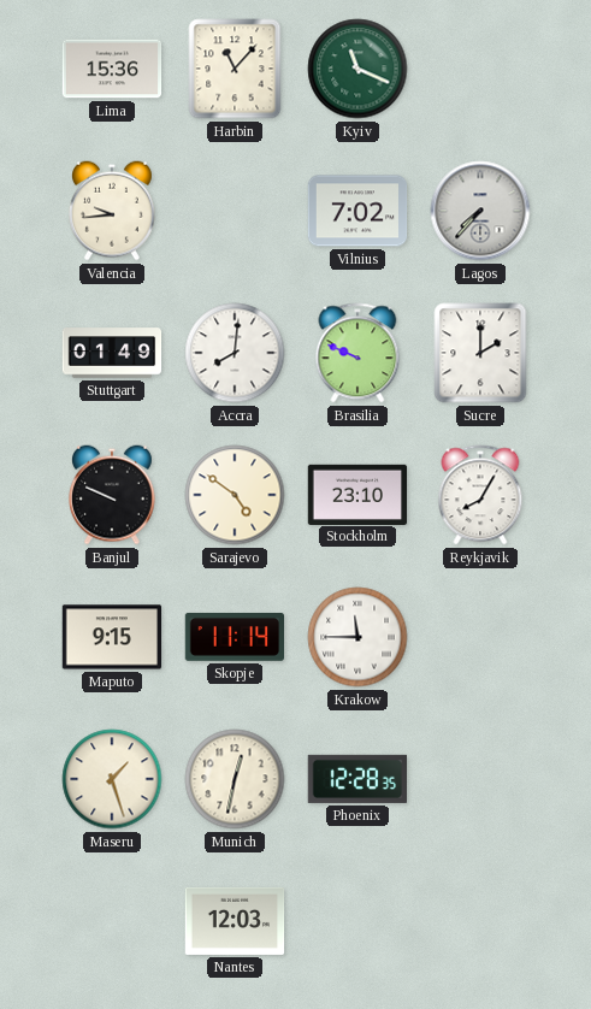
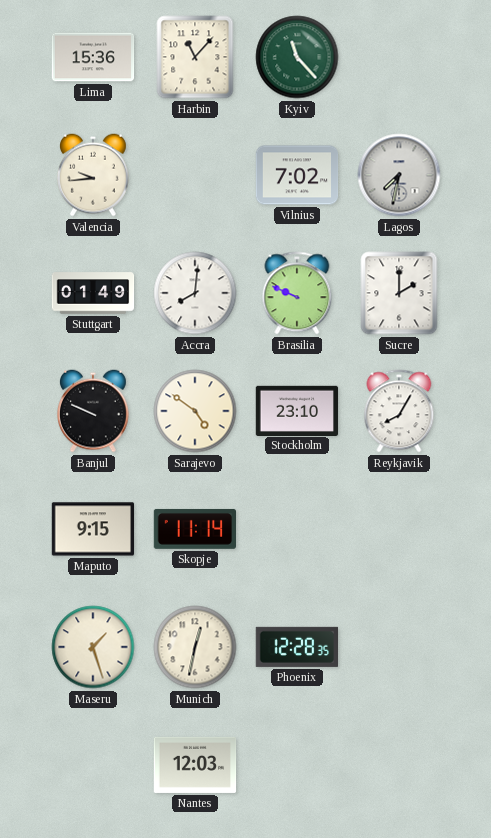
Kyiv: 11:19 -> 11:23
Lagos: 7:37 -> 7:32
Krakow: 11:45 -> none
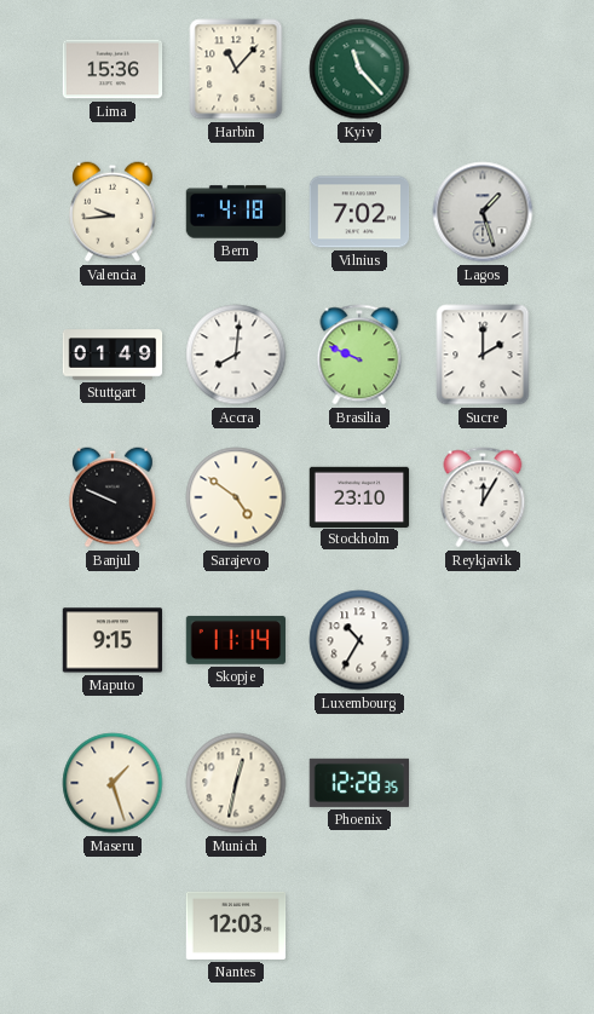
Bern: none -> 4:18
Lagos: 7:32 -> 1:27
Reykjavik: 8:05 -> 12:05
Luxembourg: none -> 10:35
